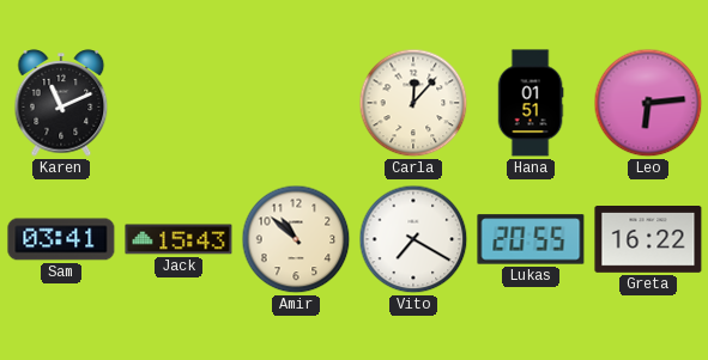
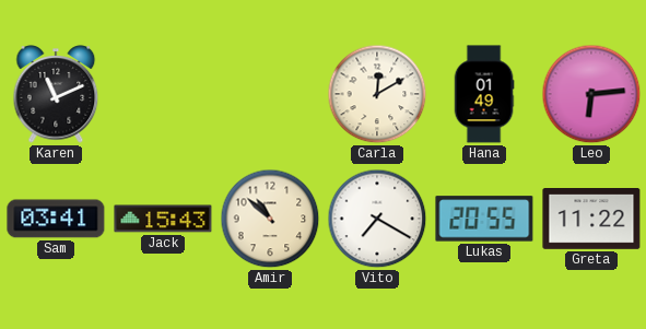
Carla: 12:07 -> 12:10
Hana: 01:51 -> 01:49
Greta: 16:22 -> 11:22
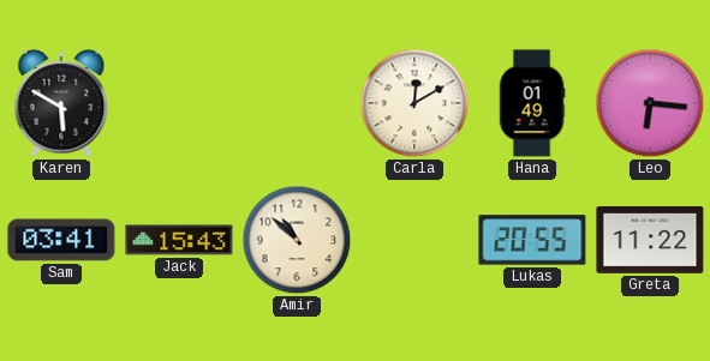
Karen: 11:11 -> 5:50
Leo: 6:14 -> 6:16
Vito: 7:20 -> none
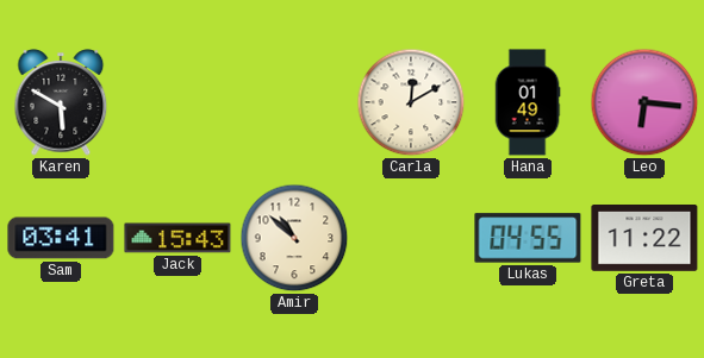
Lukas: 20:55 -> 04:55
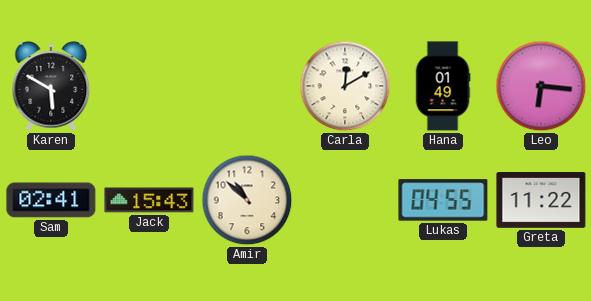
Sam: 03:41 -> 02:41
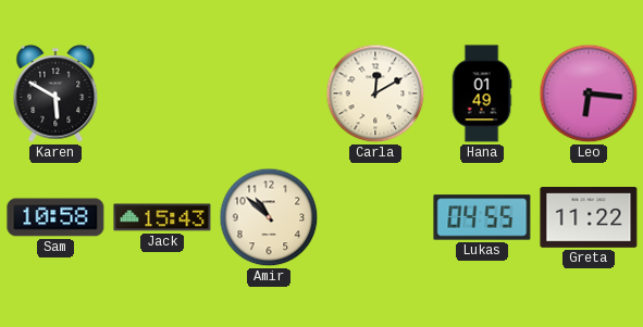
Sam: 02:41 -> 10:58
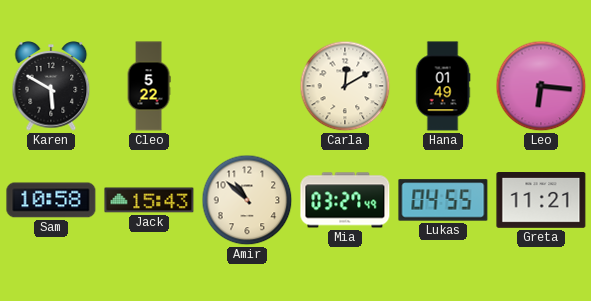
Cleo: none -> 5:22
Mia: none -> 03:27
Greta: 11:22 -> 11:21
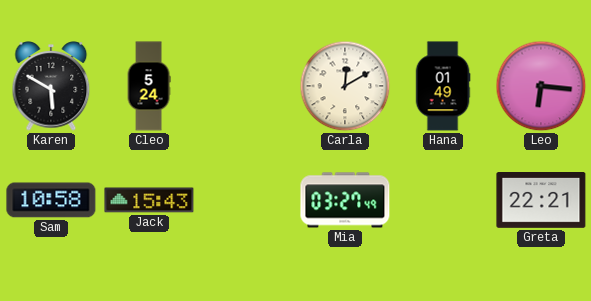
Cleo: 5:22 -> 5:24
Amir: 10:52 -> none
Lukas: 04:55 -> none
Greta: 11:21 -> 22:21
